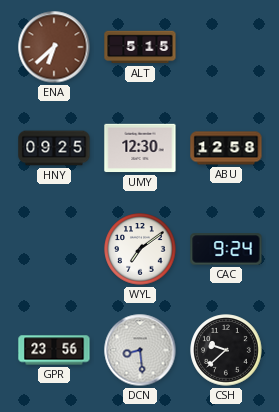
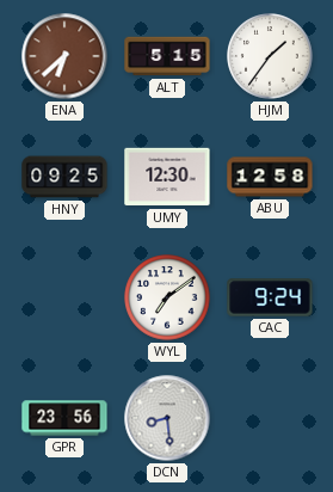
HJM: none -> 1:36
CSH: 9:38 -> none
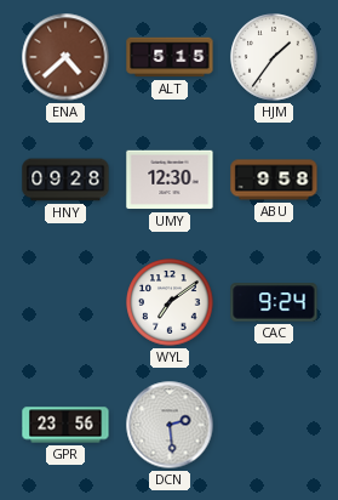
ENA: 6:38 -> 4:38
HNY: 09:25 -> 09:28
ABU: 12:58 -> 9:58
DCN: 8:29 -> 2:29
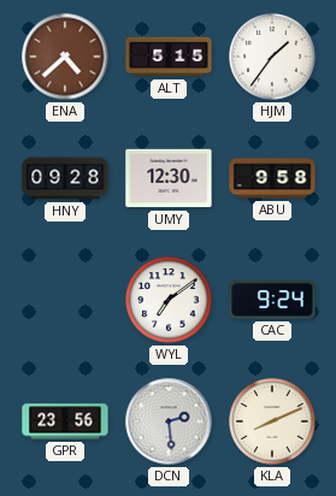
KLA: none -> 8:11
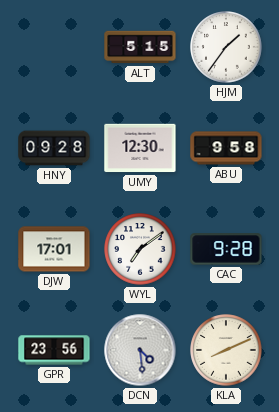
ENA: 4:38 -> none
DJW: none -> 17:01
CAC: 9:24 -> 9:28
DCN: 2:29 -> 4:29
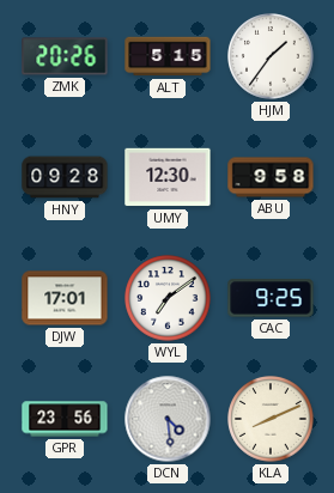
ZMK: none -> 20:26
CAC: 9:28 -> 9:25
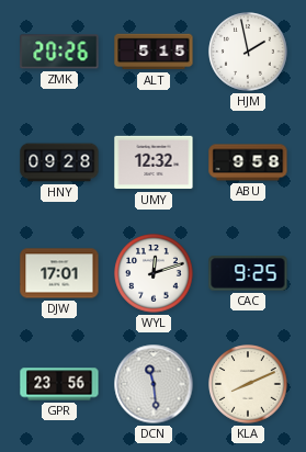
HJM: 1:36 -> 1:58
UMY: 12:30 -> 12:32
WYL: 7:09 -> 12:12
DCN: 4:29 -> 11:29
